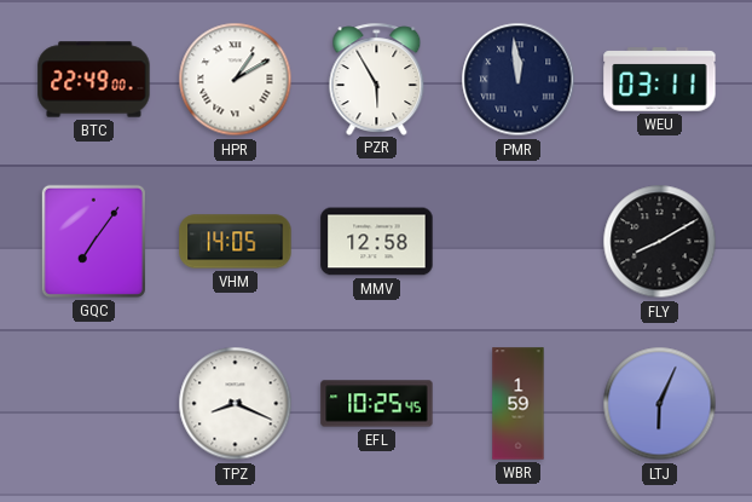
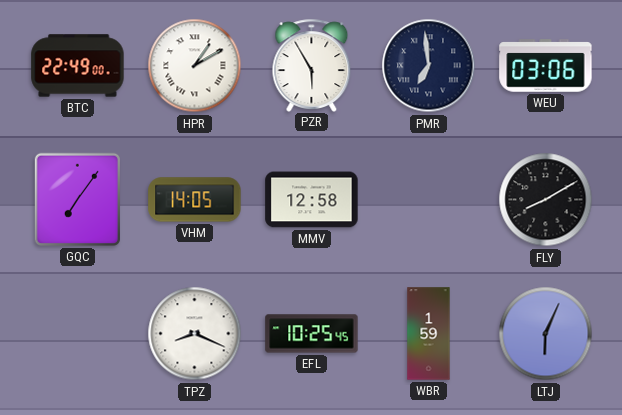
PMR: 11:59 -> 6:59
WEU: 03:11 -> 03:06
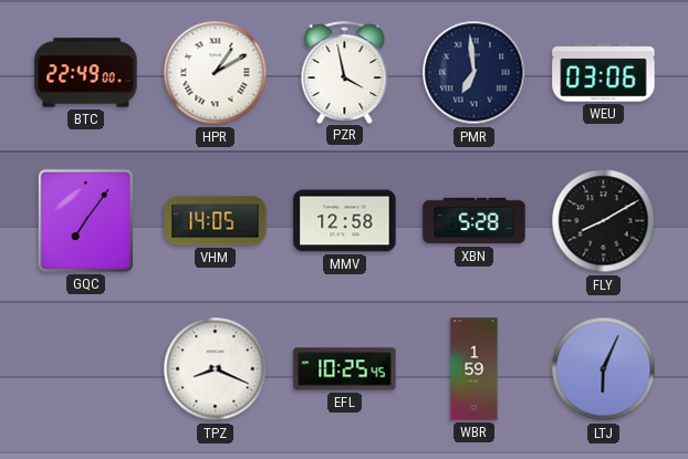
PZR: 5:55 -> 3:58
XBN: none -> 5:28
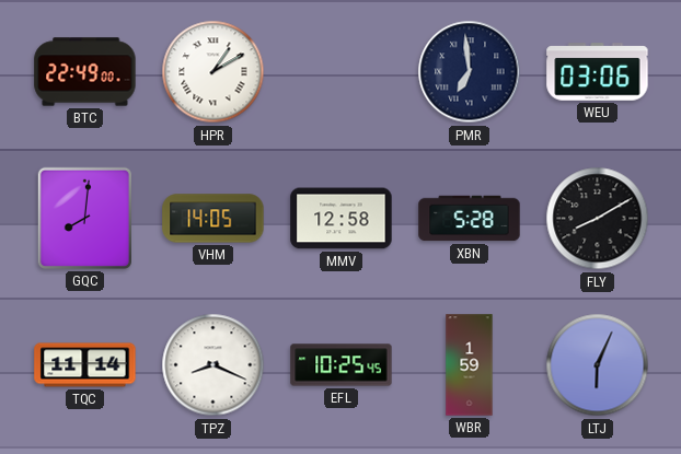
PZR: 3:58 -> none
GQC: 7:06 -> 8:01
TQC: none -> 11:14
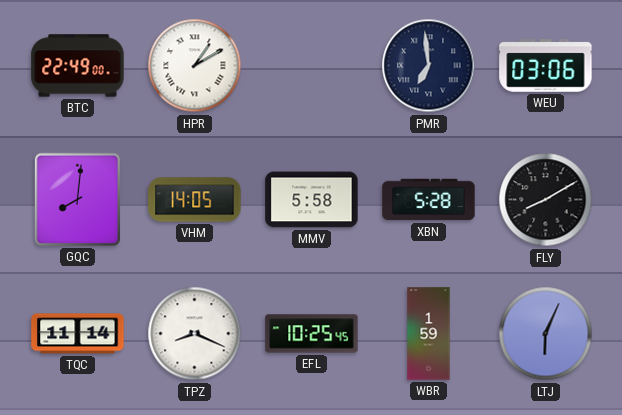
MMV: 12:58 -> 5:58
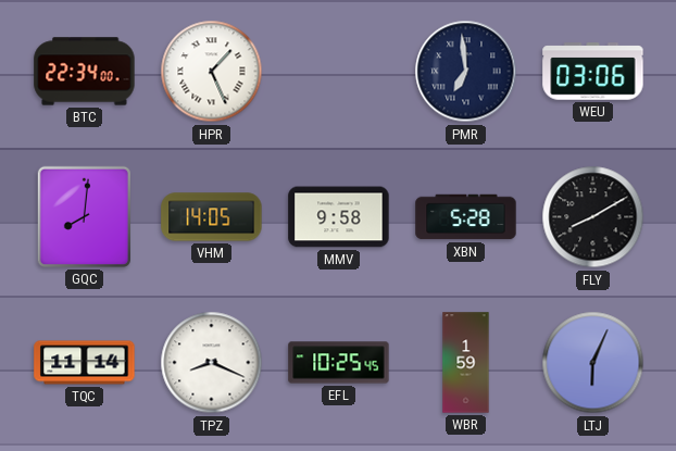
BTC: 22:49 -> 22:34
HPR: 1:10 -> 1:26
MMV: 5:58 -> 9:58
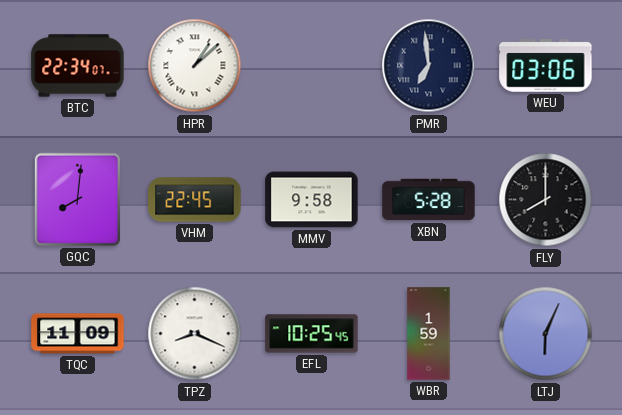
BTC: 22:34:00 -> 22:34:07
HPR: 1:26 -> 1:08
VHM: 14:05 -> 22:45
FLY: 8:10 -> 8:00
TQC: 11:14 -> 11:09
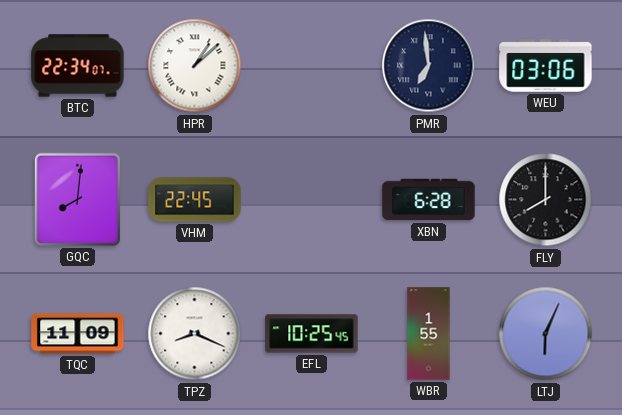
MMV: 9:58 -> none
XBN: 5:28 -> 6:28
WBR: 1:59 -> 1:55
